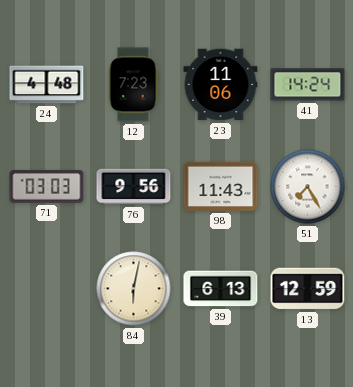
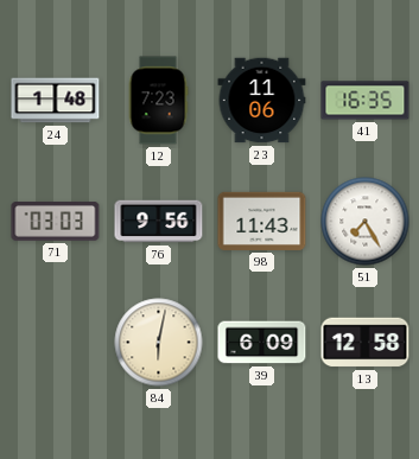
24: 4:48 -> 1:48
41: 14:24 -> 16:35
39: 6:13 -> 6:09
13: 12:59 -> 12:58
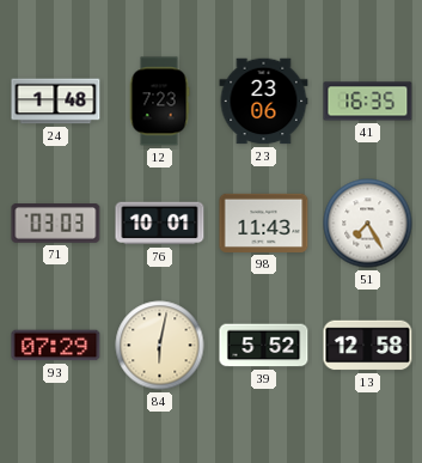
23: 11:06 -> 23:06
76: 9:56 -> 10:01
93: none -> 07:29
39: 6:09 -> 5:52
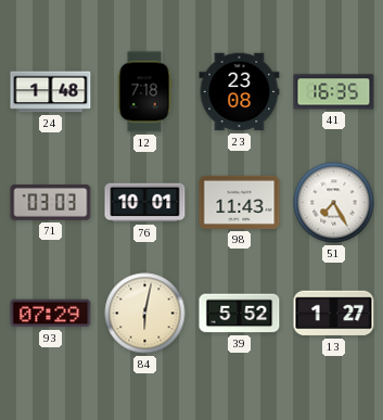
12: 7:23 -> 7:18
23: 23:06 -> 23:08
13: 12:58 -> 1:27
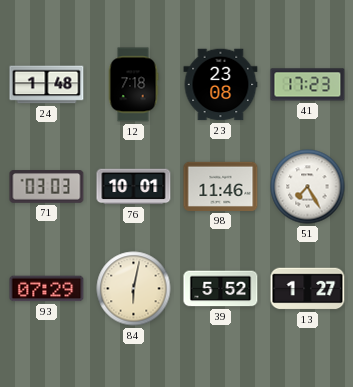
41: 16:35 -> 17:23
98: 11:43 -> 11:46
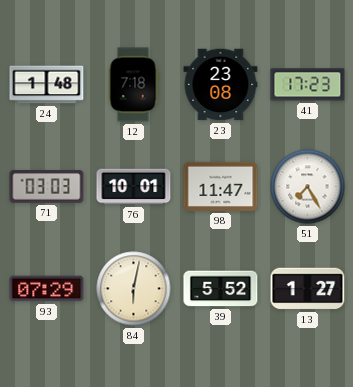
98: 11:46 -> 11:47
